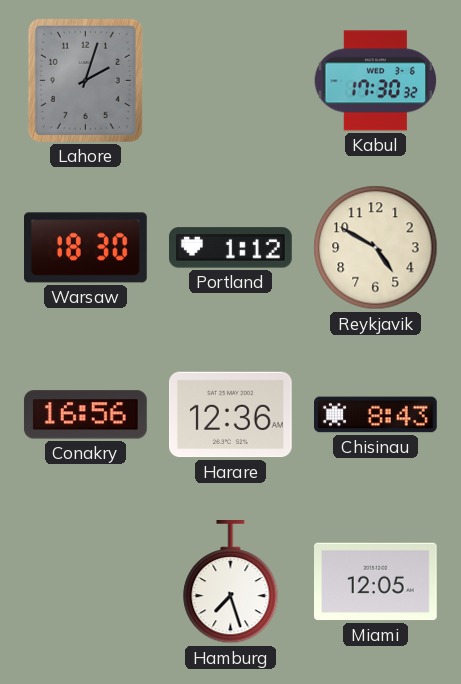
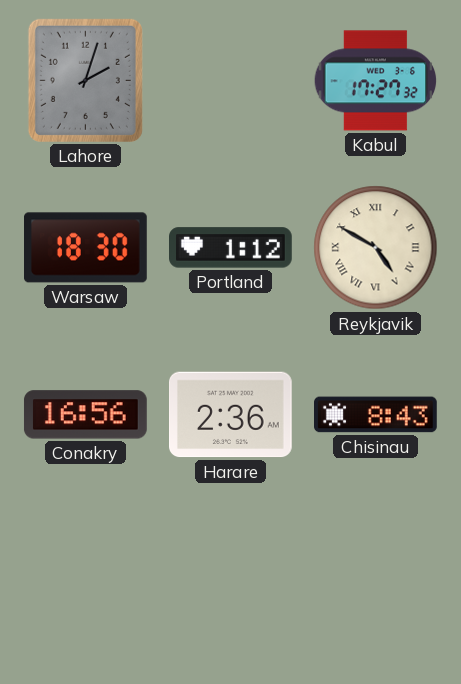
Kabul: 17:30 -> 17:27
Reykjavik numerals: Arabic -> Roman
Harare: 12:36 -> 2:36
Hamburg: 7:27 -> none
Miami: 12:05 -> none
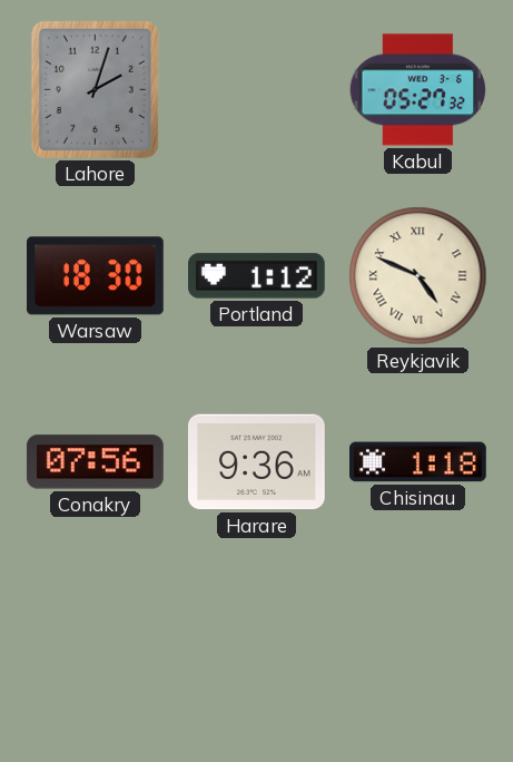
Kabul: 17:27 -> 05:27
Reykjavik: 4:50 -> 4:49
Conakry: 16:56 -> 07:56
Harare: 2:36 -> 9:36
Chisinau: 8:43 -> 1:18
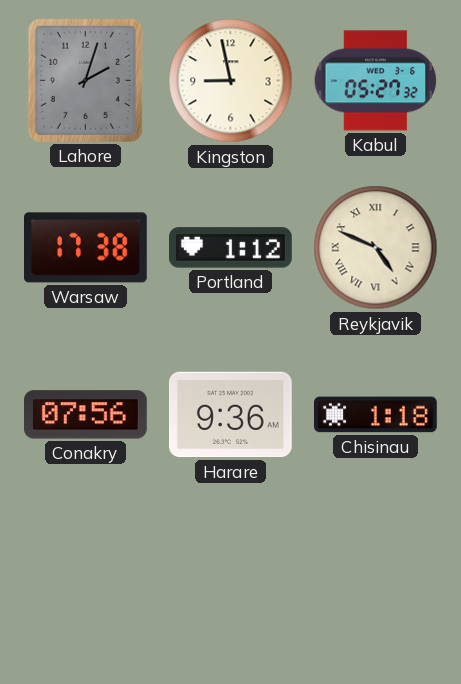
Kingston: none -> 8:58
Warsaw: 18:30 -> 17:38
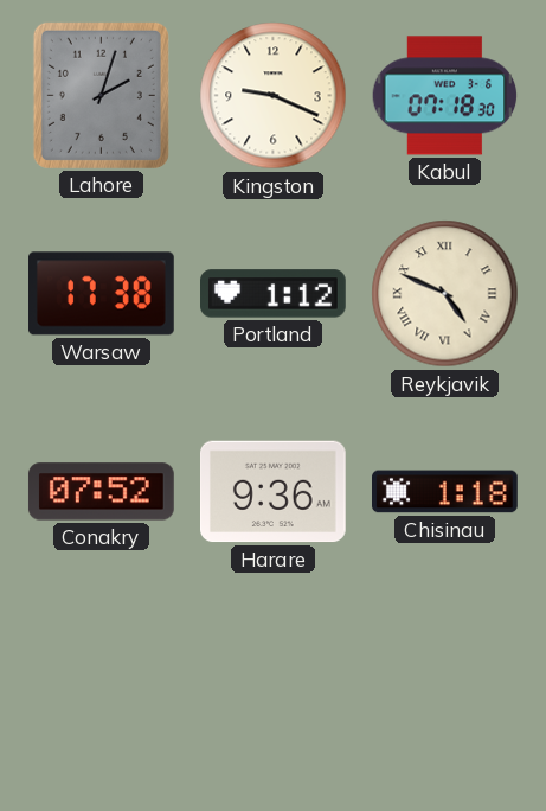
Kingston: 8:58 -> 9:19
Kabul: 05:27 -> 07:18
Conakry: 07:56 -> 07:52
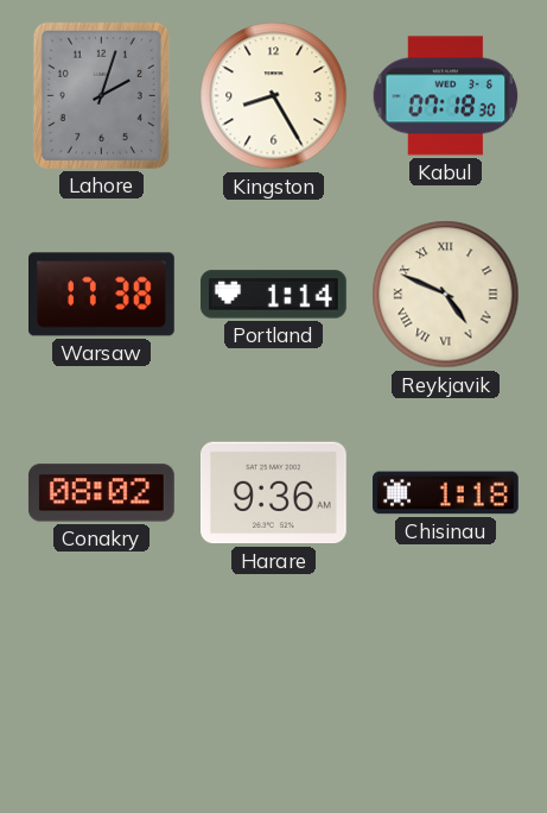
Kingston: 9:19 -> 8:25
Portland: 1:12 -> 1:14
Conakry: 07:52 -> 08:02
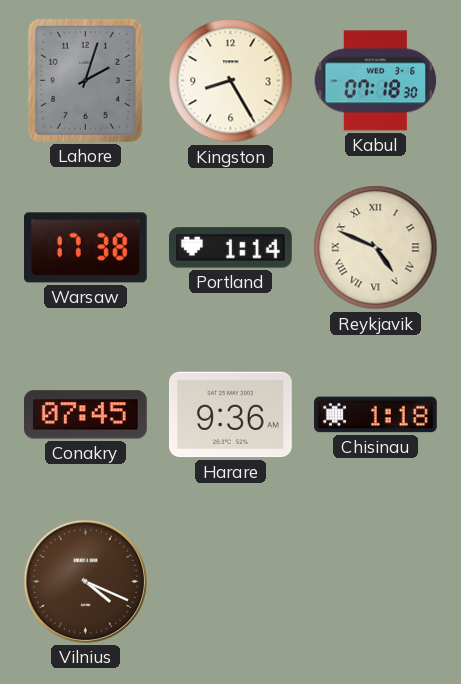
Conakry: 08:02 -> 07:45
Vilnius: none -> 4:19
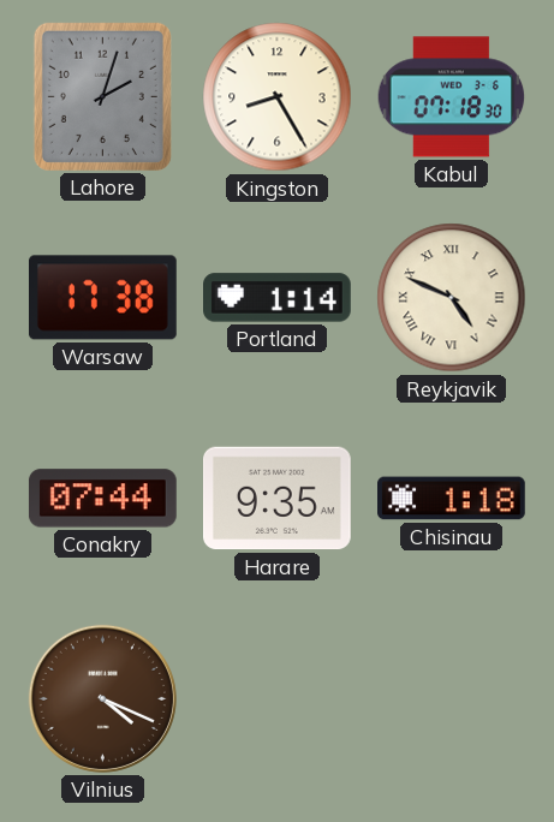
Conakry: 07:45 -> 07:44
Harare: 9:36 -> 9:35
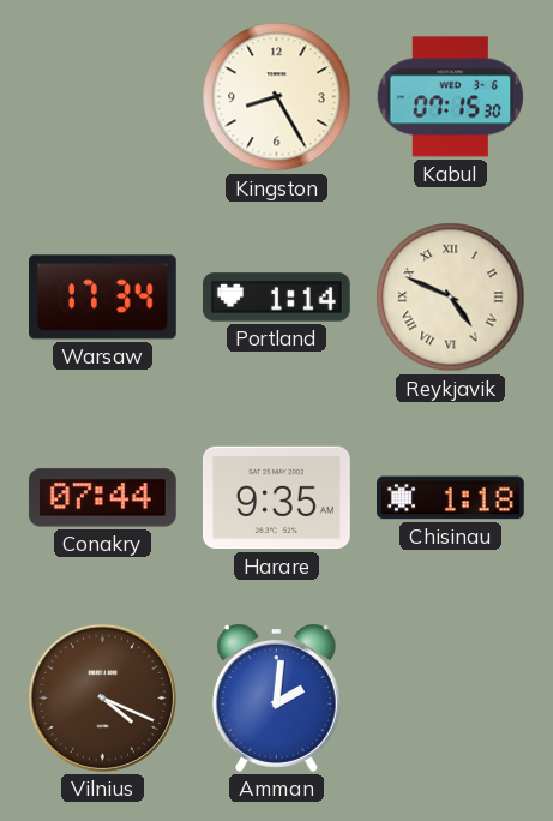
Lahore: 2:03 -> none
Kabul: 07:18 -> 07:15
Warsaw: 17:38 -> 17:34
Amman: none -> 2:01
